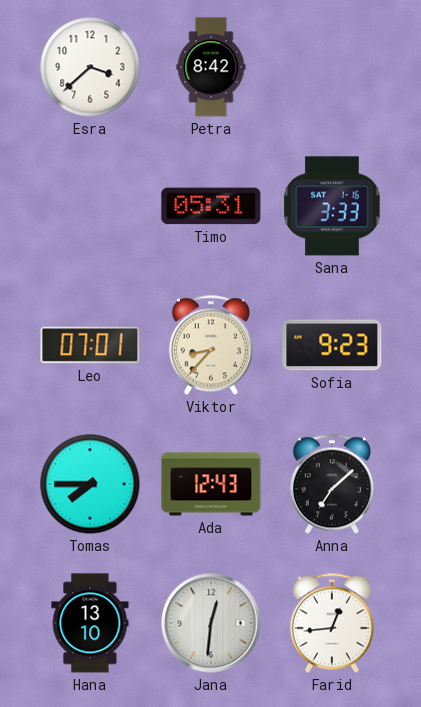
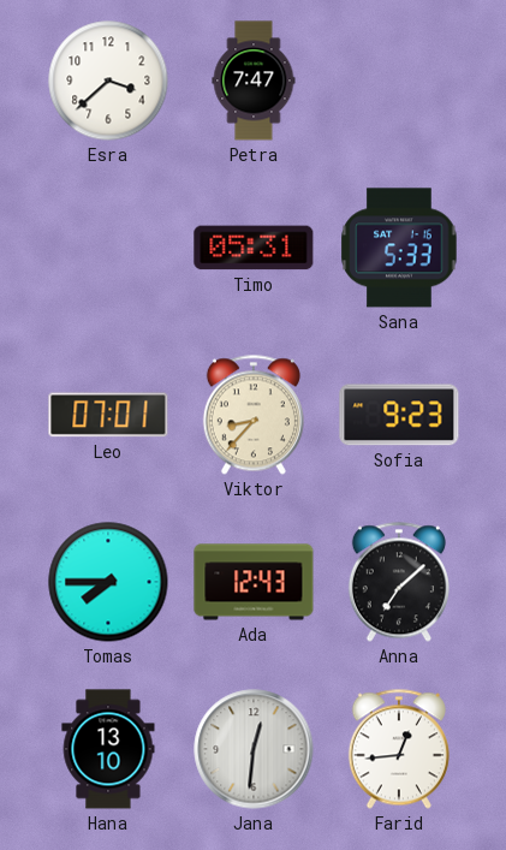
Petra: 8:42 -> 7:47
Sana: 3:33 -> 5:33
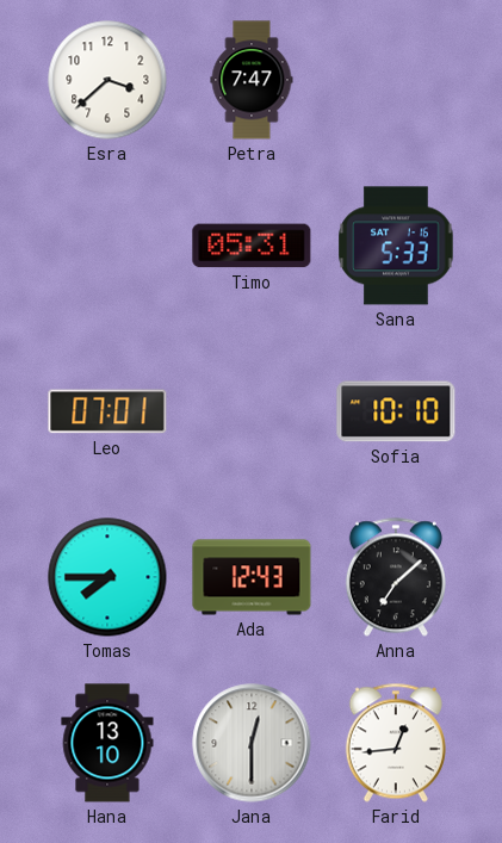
Viktor: 8:37 -> none
Sofia: 9:23 -> 10:10
Jana: 12:31 -> 12:30
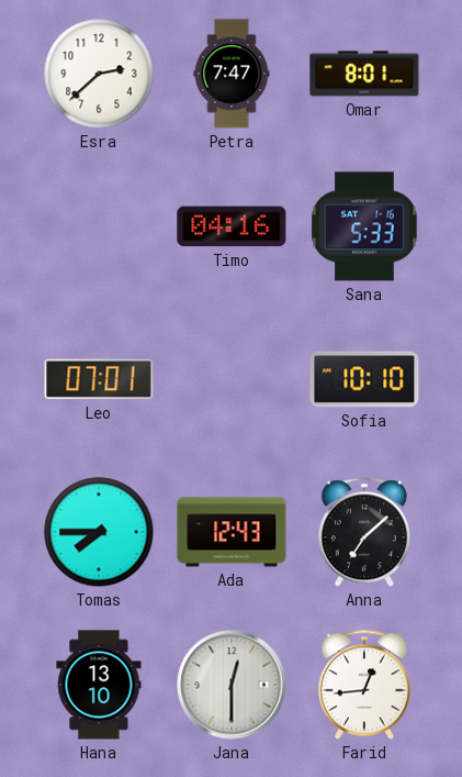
Esra: 3:38 -> 2:38
Omar: none -> 8:01
Timo: 05:31 -> 04:16
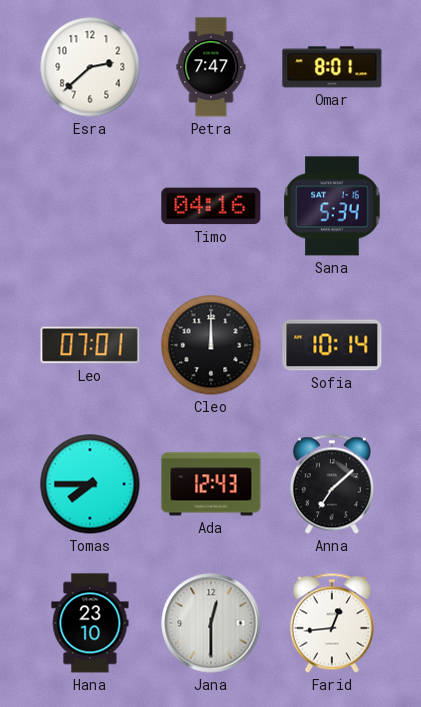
Sana: 5:33 -> 5:34
Cleo: none -> 12:00
Sofia: 10:10 -> 10:14
Hana: 13:10 -> 23:10
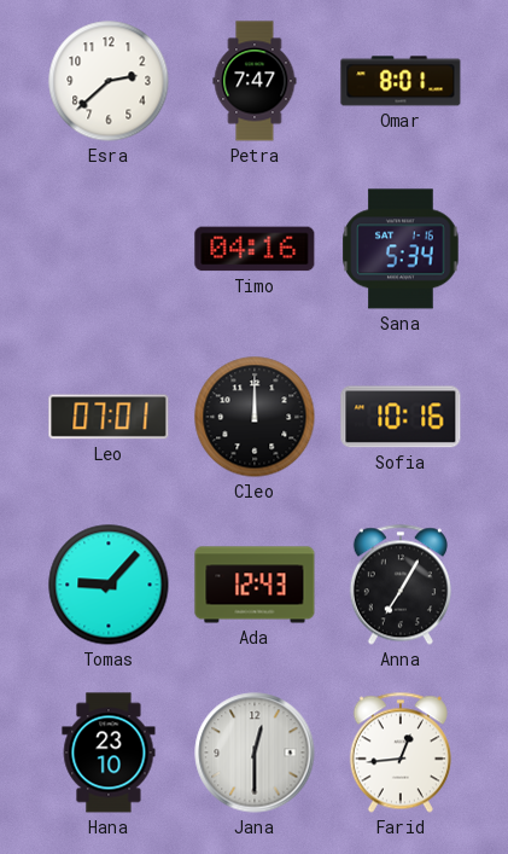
Sofia: 10:14 -> 10:16
Tomas: 7:45 -> 9:07
Anna: 7:08 -> 7:05
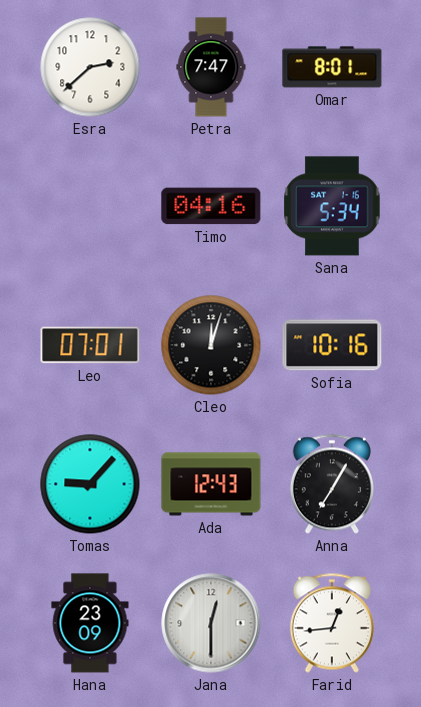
Cleo: 12:00 -> 12:03
Hana: 23:10 -> 23:09
